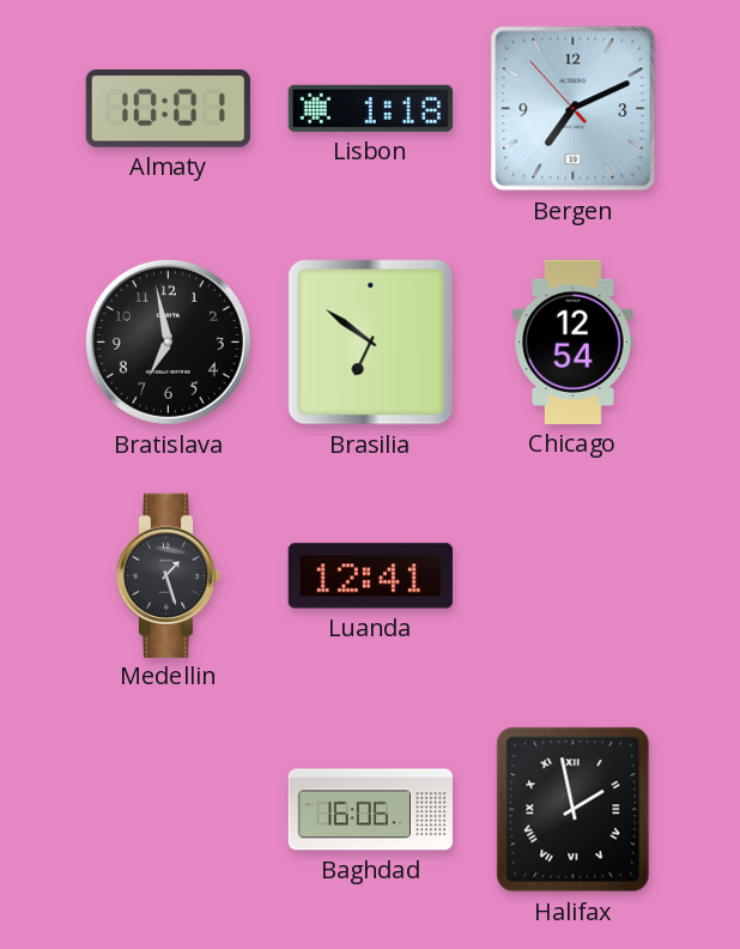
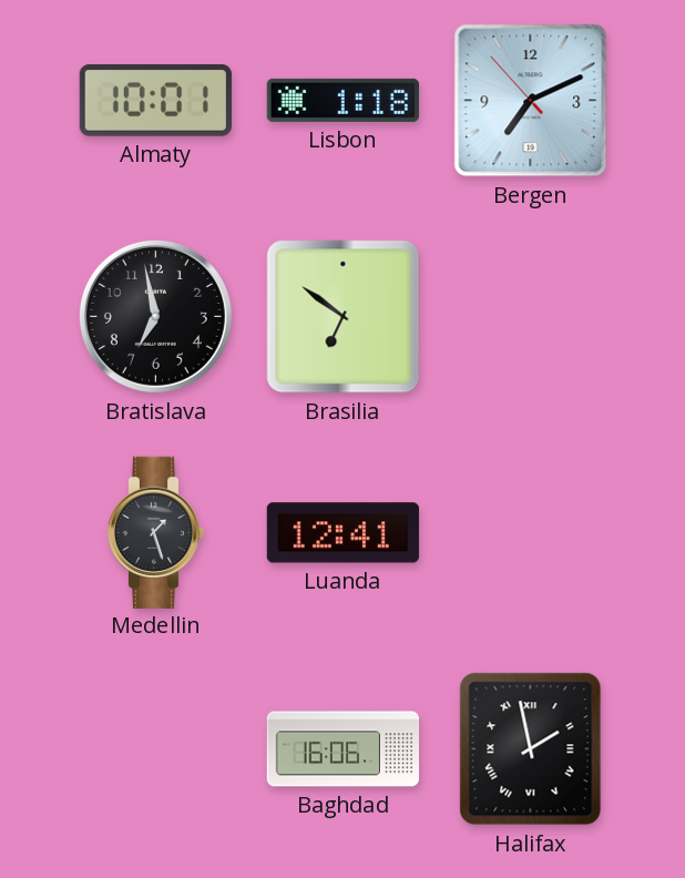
Chicago: 12:54 -> none
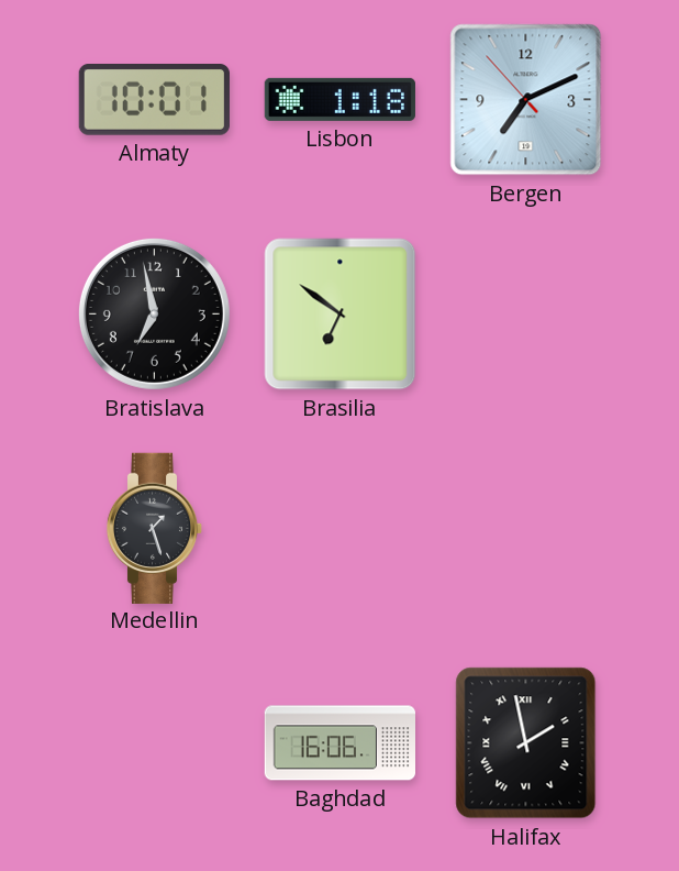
Luanda: 12:41 -> none
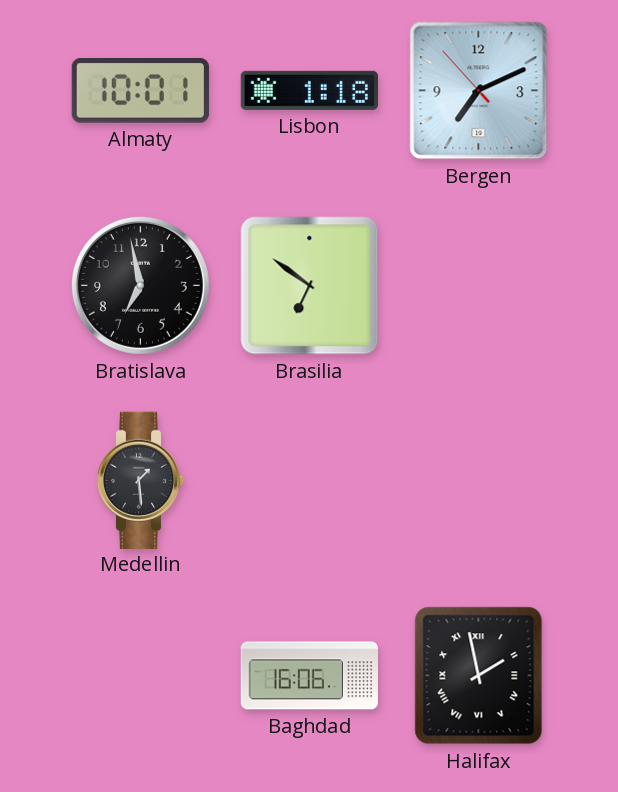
Medellin: 1:27 -> 1:29
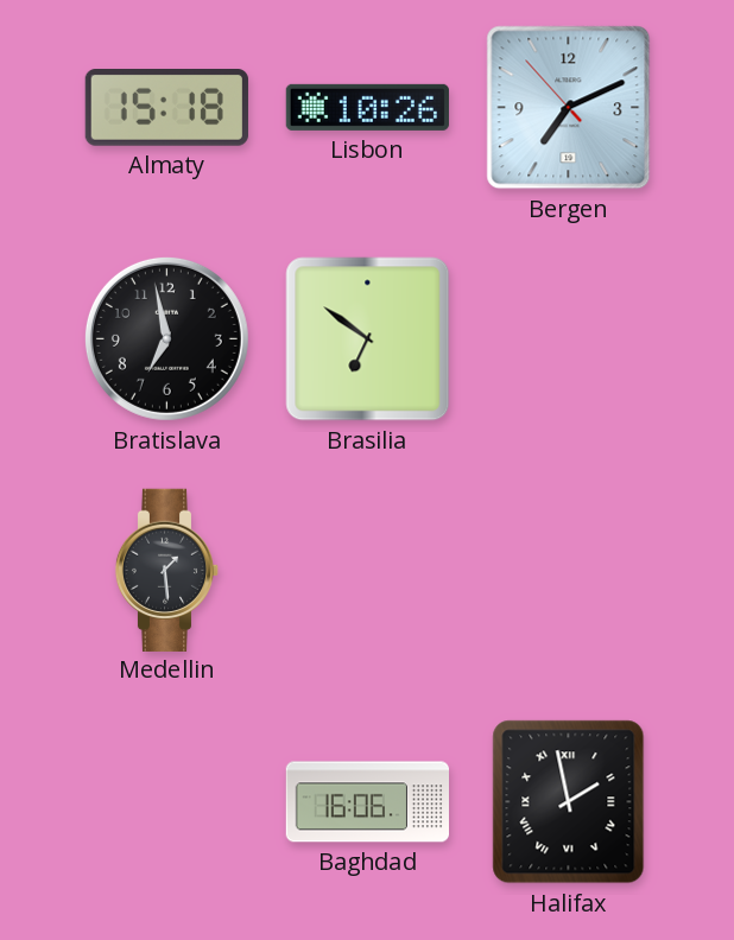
Almaty: 10:01 -> 15:18
Lisbon: 1:18 -> 10:26
